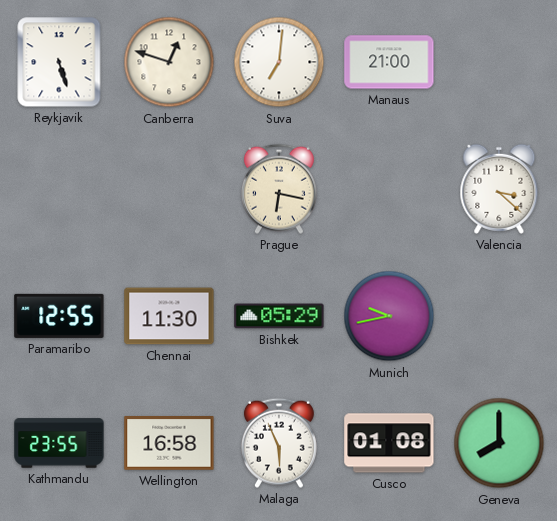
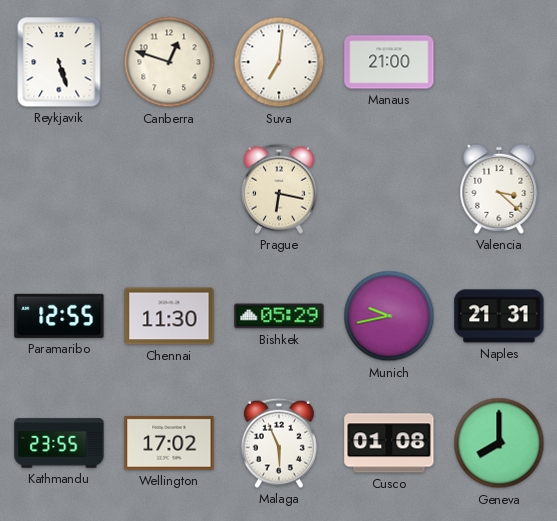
Naples: none -> 21:31
Wellington: 16:58 -> 17:02
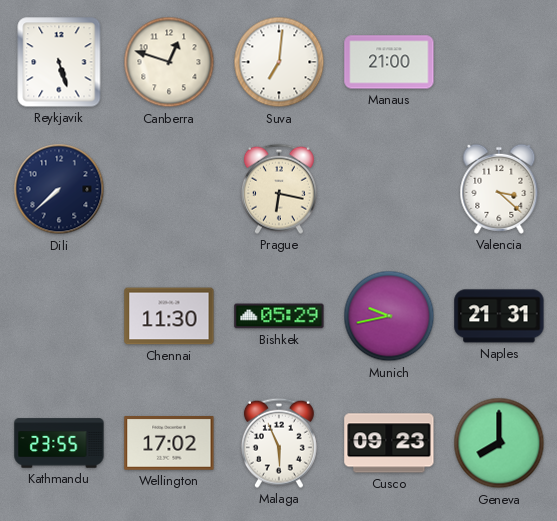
Dili: none -> 7:38
Paramaribo: 12:55 -> none
Cusco: 01:08 -> 09:23
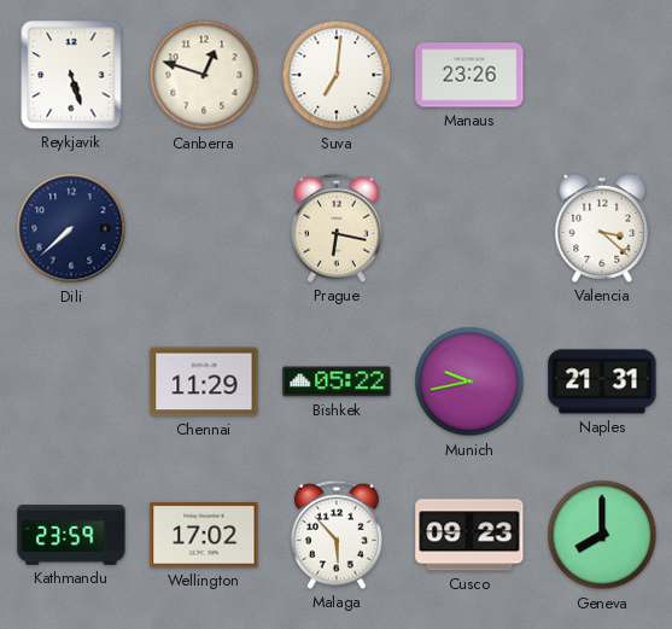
Manaus: 21:00 -> 23:26
Chennai: 11:30 -> 11:29
Bishkek: 05:29 -> 05:22
Kathmandu: 23:55 -> 23:59
Malaga: 5:56 -> 5:53
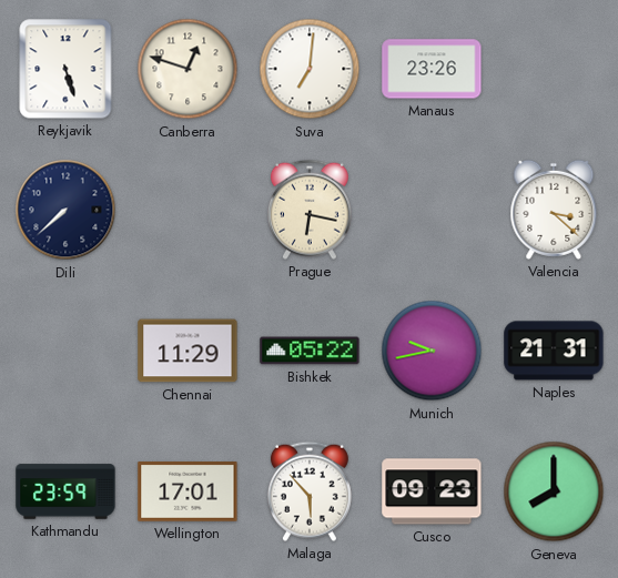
Wellington: 17:02 -> 17:01
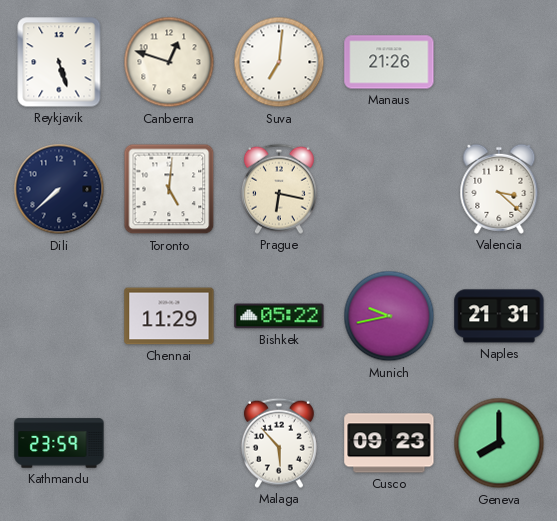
Manaus: 23:26 -> 21:26
Toronto: none -> 5:01
Wellington: 17:01 -> none
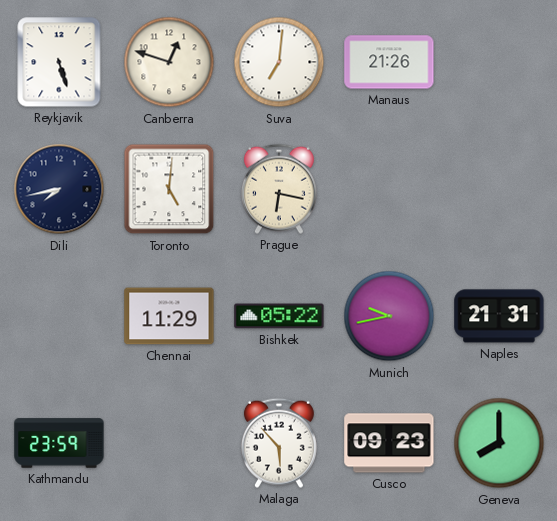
Dili: 7:38 -> 7:43
Valencia: 3:22 -> none
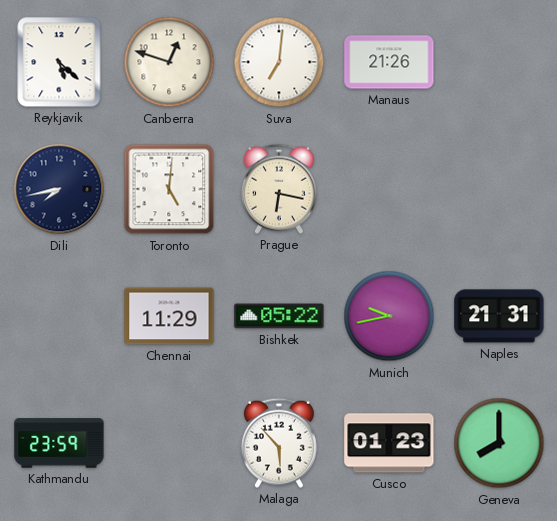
Reykjavik: 5:27 -> 5:22
Cusco: 09:23 -> 01:23
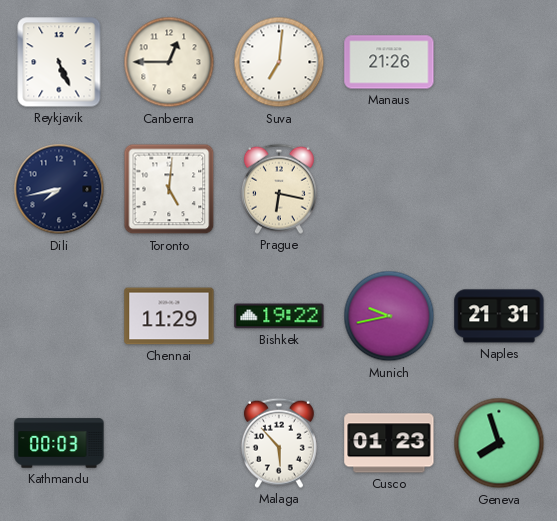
Reykjavik: 5:22 -> 5:26
Canberra: 12:48 -> 12:45
Bishkek: 05:22 -> 19:22
Kathmandu: 23:59 -> 00:03
Geneva: 8:00 -> 7:57
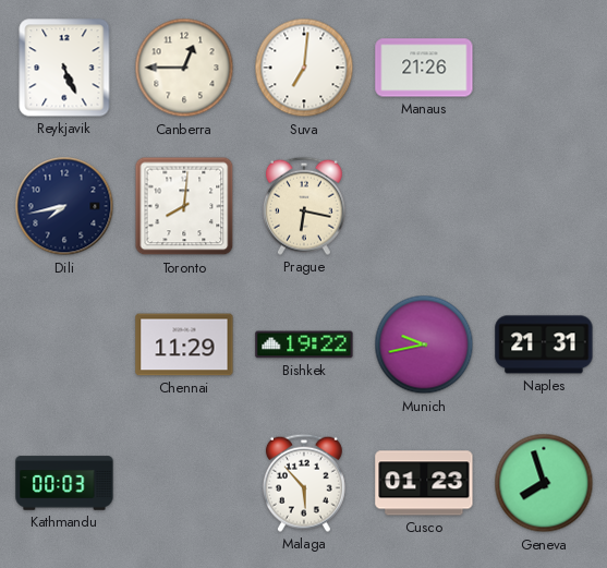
Toronto: 5:01 -> 8:01
